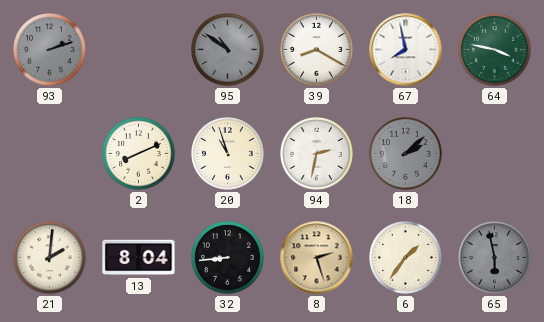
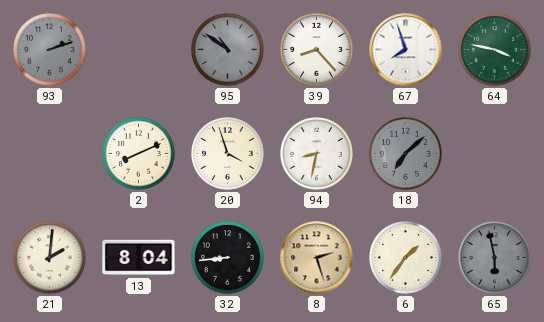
39: 8:20 -> 8:23
67: 7:58 -> 7:57
20: 10:57 -> 3:57
94: 2:32 -> 8:32
18: 2:08 -> 7:08
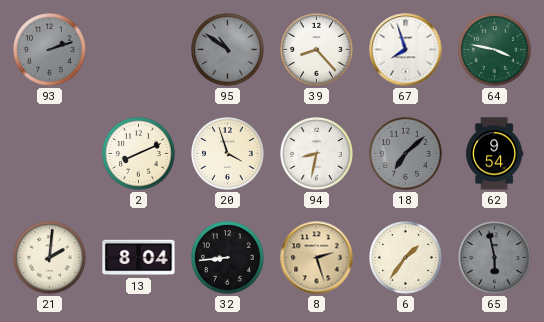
62: none -> 9:54
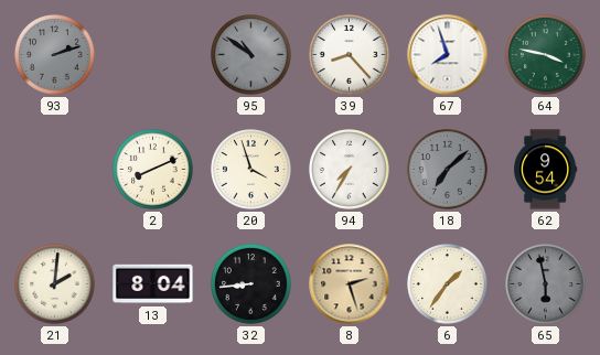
94: 8:32 -> 7:35
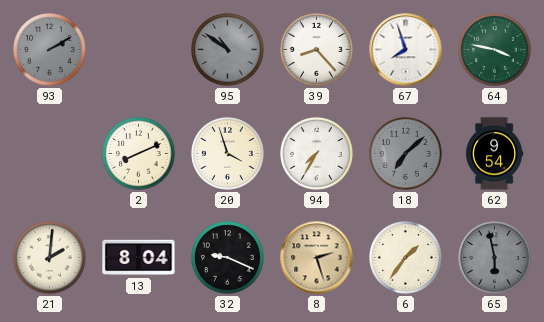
93: 2:12 -> 2:10
32: 8:44 -> 9:19
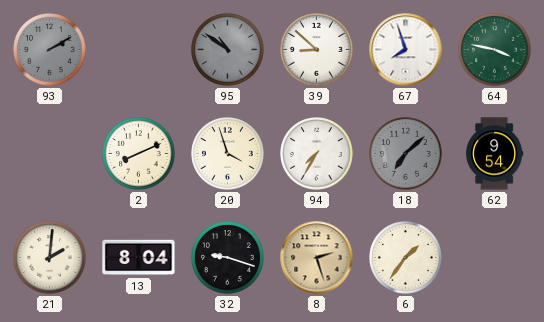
39: 8:23 -> 8:52
32: 9:19 -> 9:18
65: 5:58 -> none
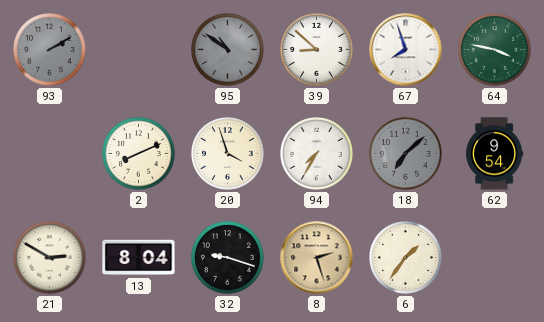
21: 2:01 -> 2:50
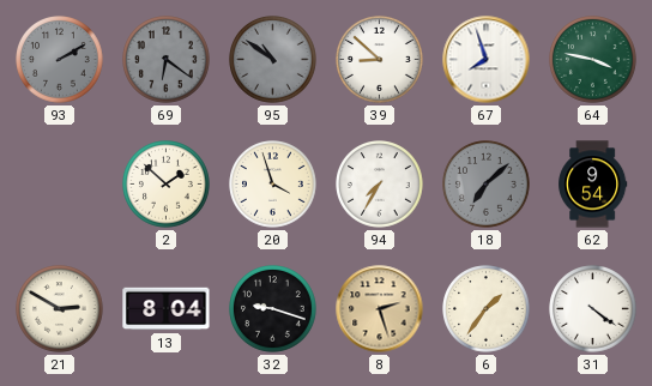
69: none -> 6:21
2: 8:11 -> 1:52
31: none -> 4:21
